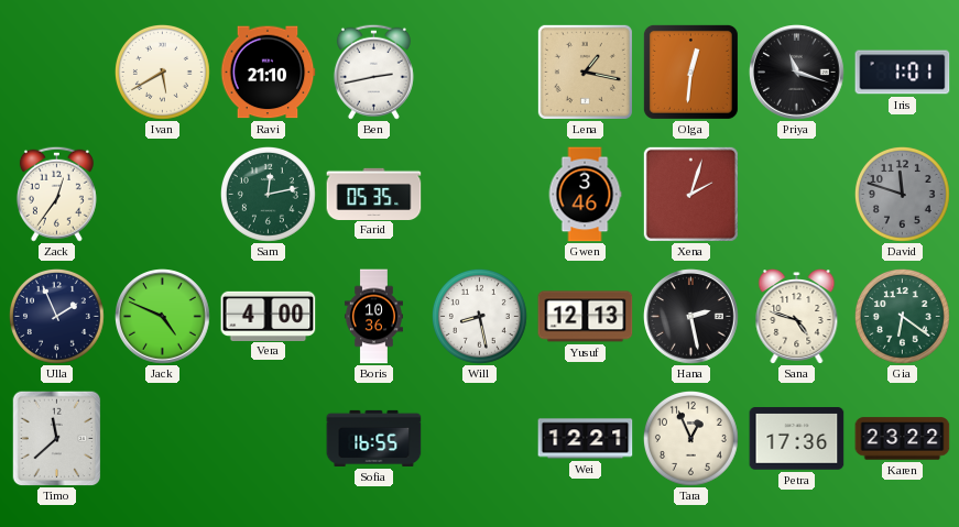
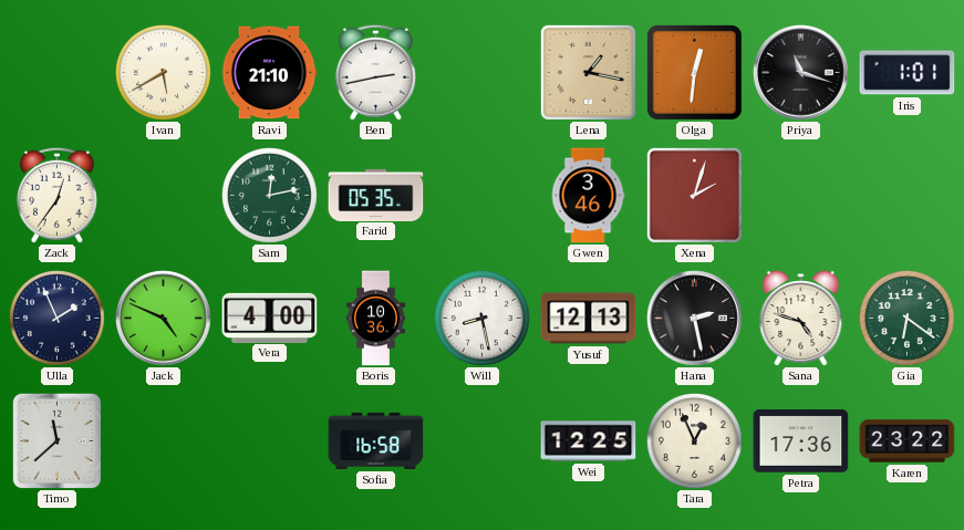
David: 11:48 -> none
Sofia: 16:55 -> 16:58
Wei: 12:21 -> 12:25
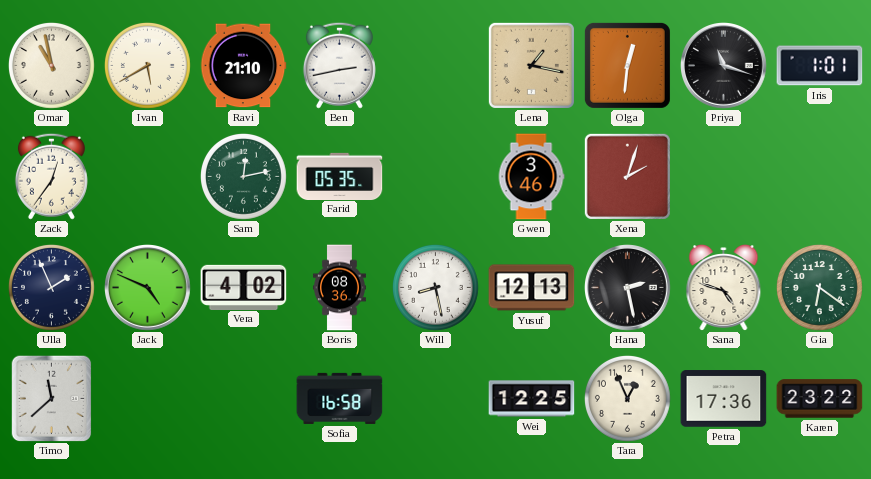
Omar: none -> 10:58
Vera: 4:00 -> 4:02
Boris: 10:36 -> 08:36
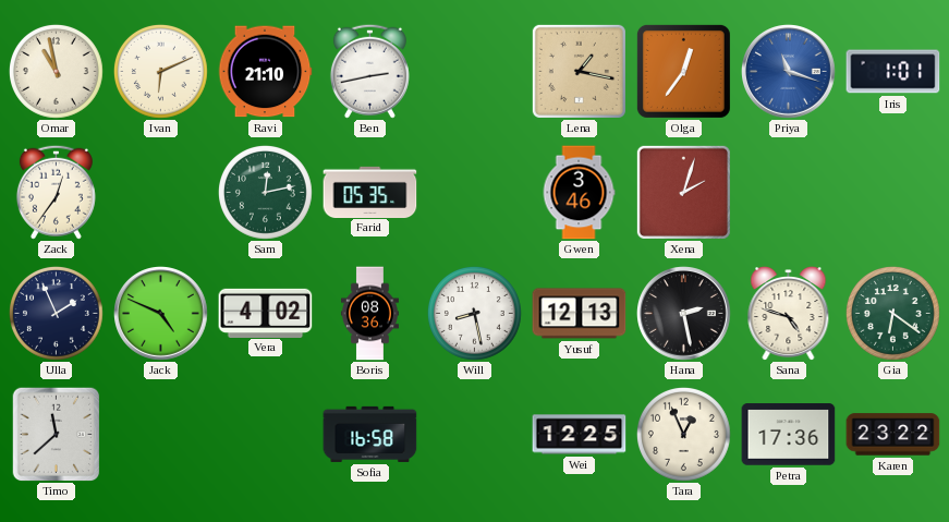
Ivan: 5:40 -> 6:11
Olga: 12:31 -> 12:36
Priya dial: black -> blue
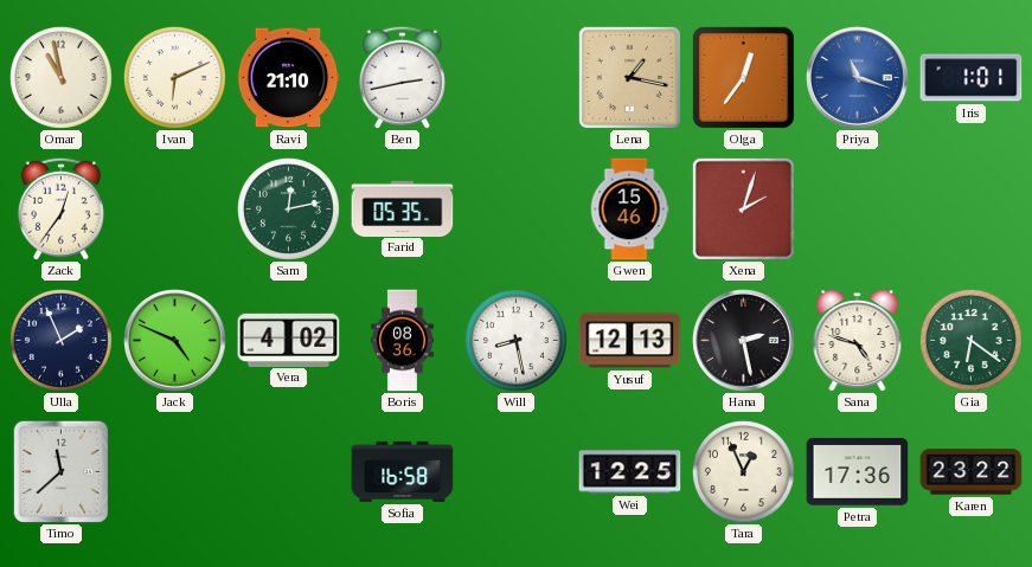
Gwen: 3:46 -> 15:46
